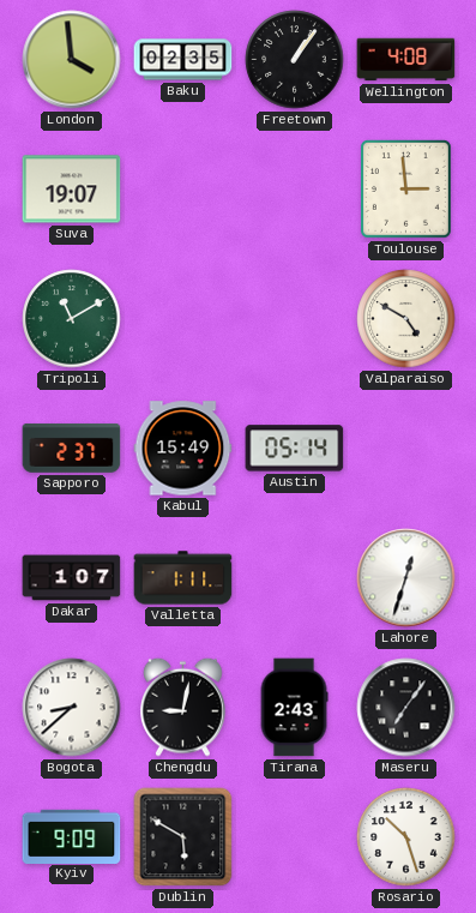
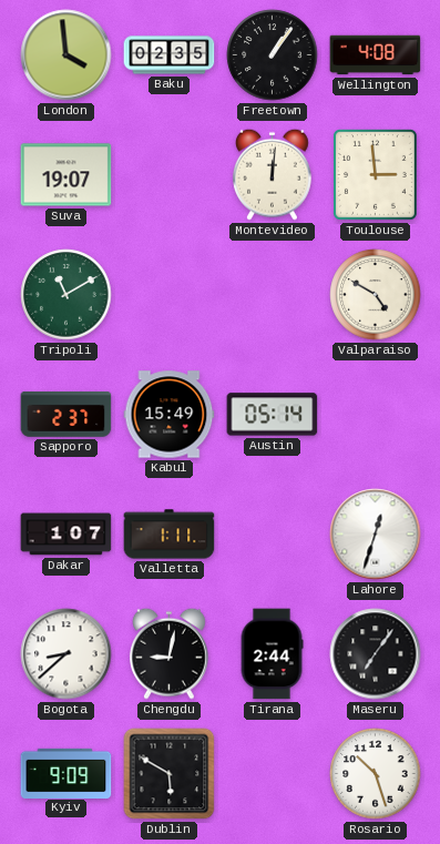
Montevideo: none -> 12:01
Tirana: 2:43 -> 2:44
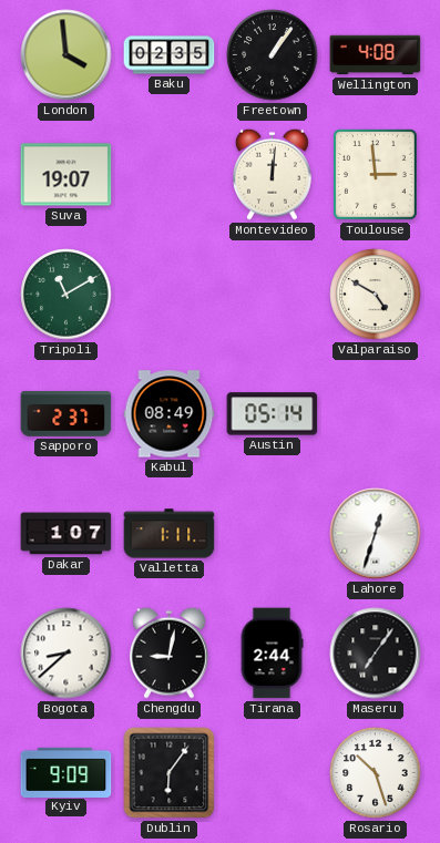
Kabul: 15:49 -> 08:49
Dublin: 5:50 -> 6:06
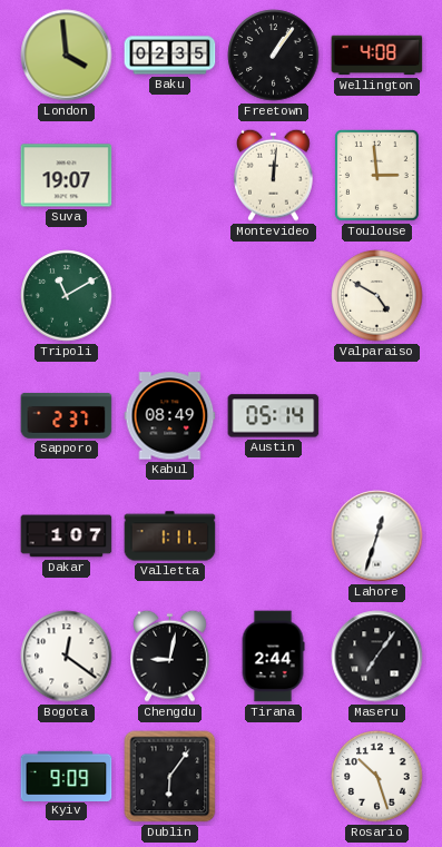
Bogota: 8:38 -> 12:21
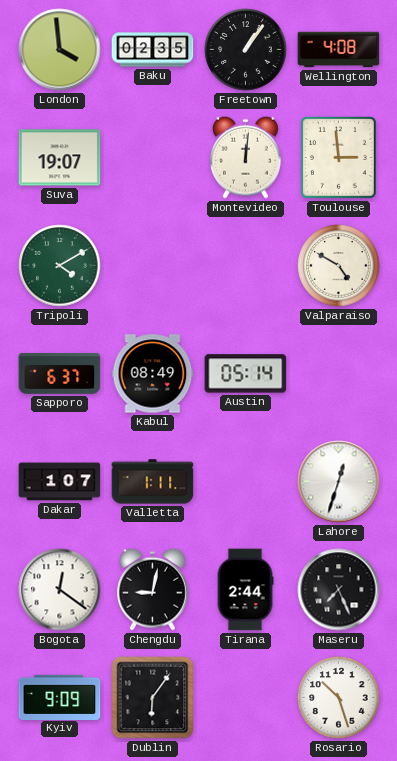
Tripoli: 11:10 -> 4:10
Sapporo: 2:37 -> 6:37
Maseru: 7:06 -> 7:26
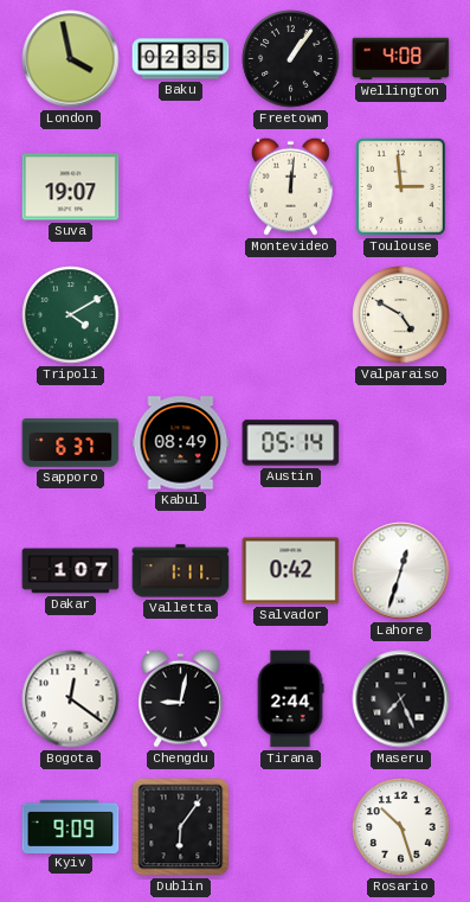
London: 3:59 -> 3:58
Salvador: none -> 0:42
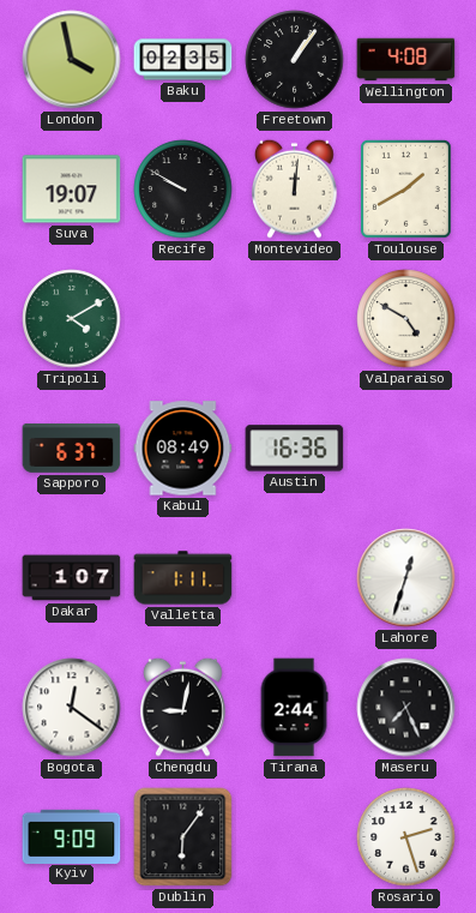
Recife: none -> 9:50
Toulouse: 2:59 -> 1:40
Austin: 05:14 -> 16:36
Salvador: 0:42 -> none
Rosario: 10:27 -> 2:27
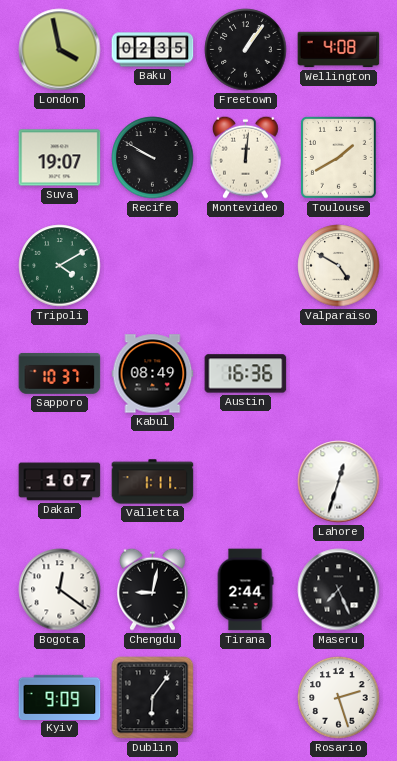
Sapporo: 6:37 -> 10:37
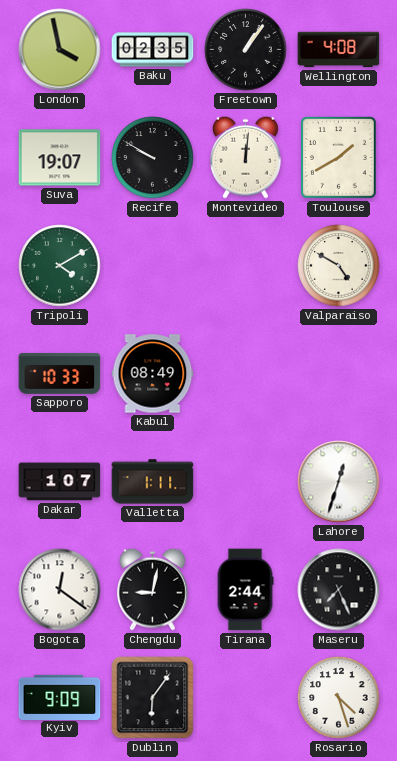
Sapporo: 10:37 -> 10:33
Austin: 16:36 -> none
Rosario: 2:27 -> 4:27
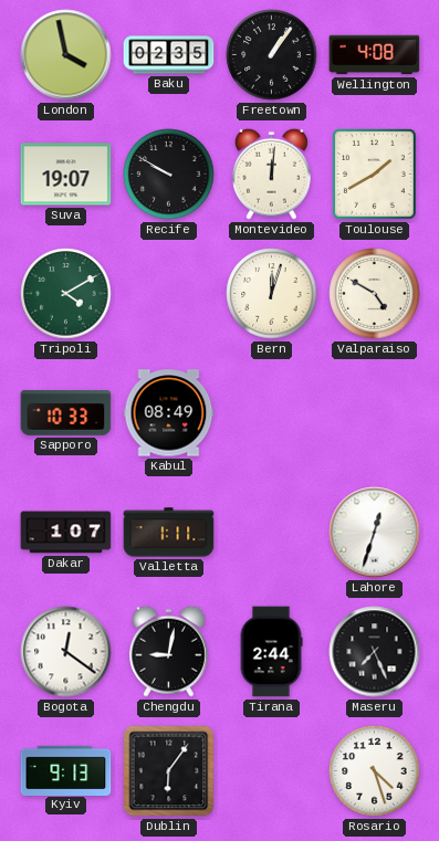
Bern: none -> 12:03
Kyiv: 9:09 -> 9:13
